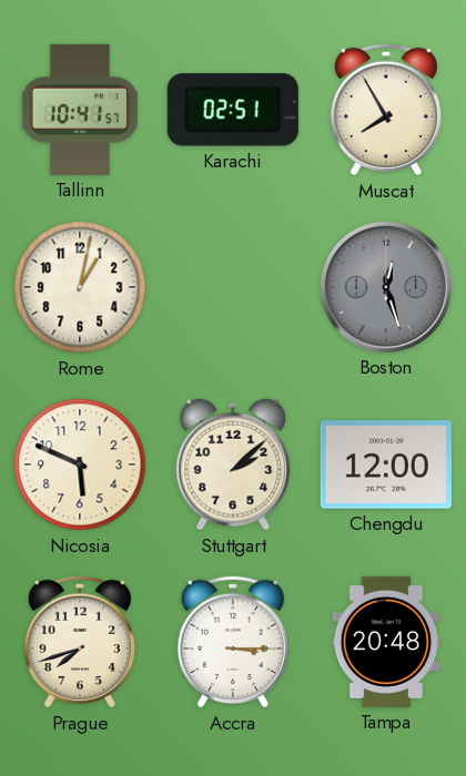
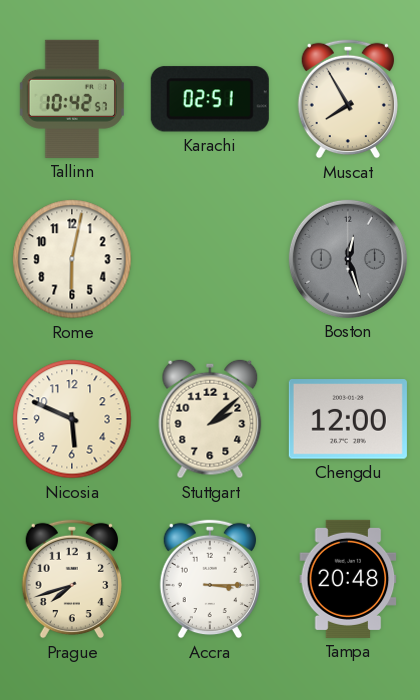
Tallinn: 10:41 -> 10:42
Rome: 1:02 -> 6:02
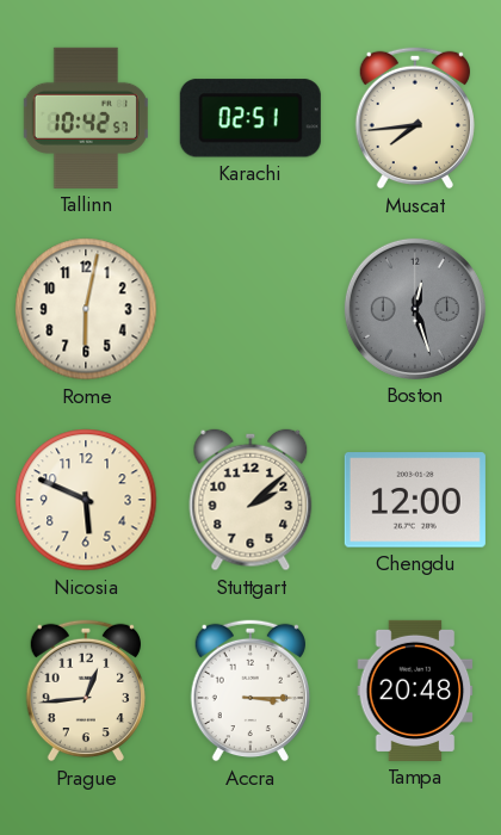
Muscat: 7:55 -> 7:44
Prague: 7:42 -> 12:44
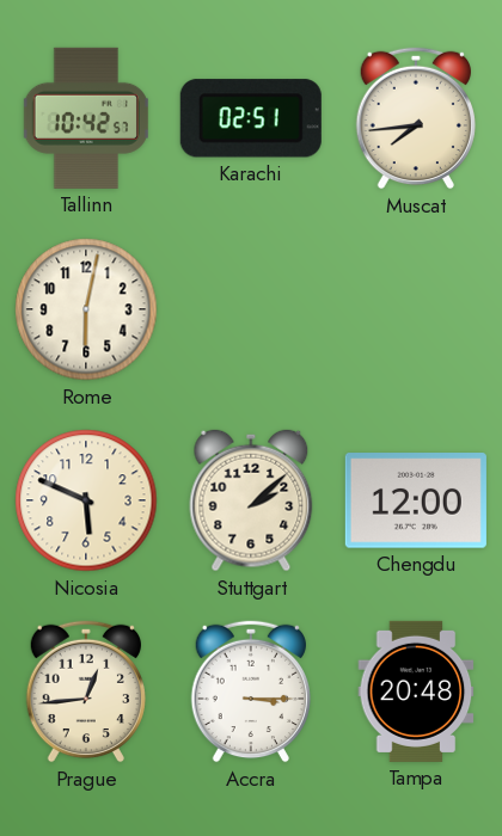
Boston: 12:27 -> none
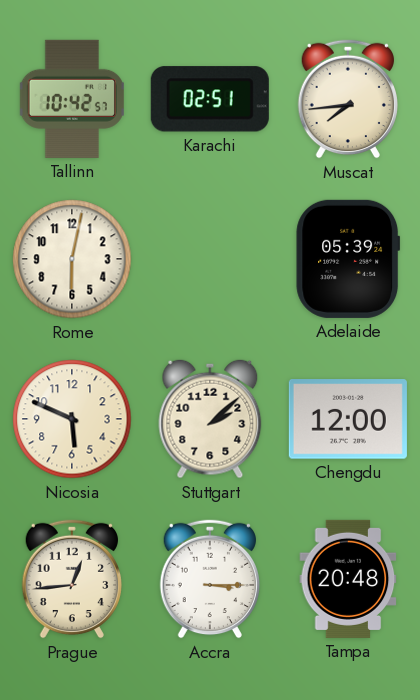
Adelaide: none -> 05:39
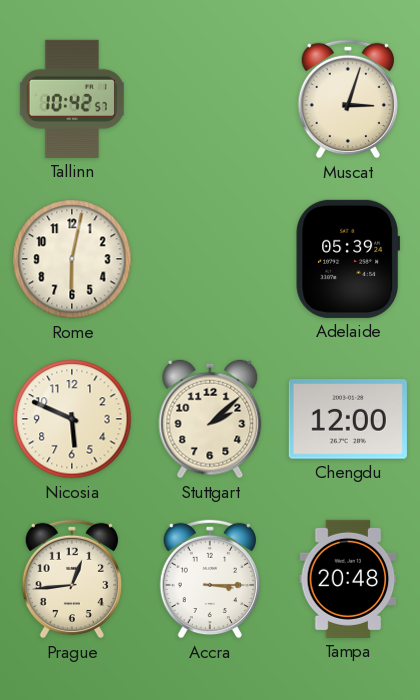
Karachi: 02:51 -> none
Muscat: 7:44 -> 3:03
